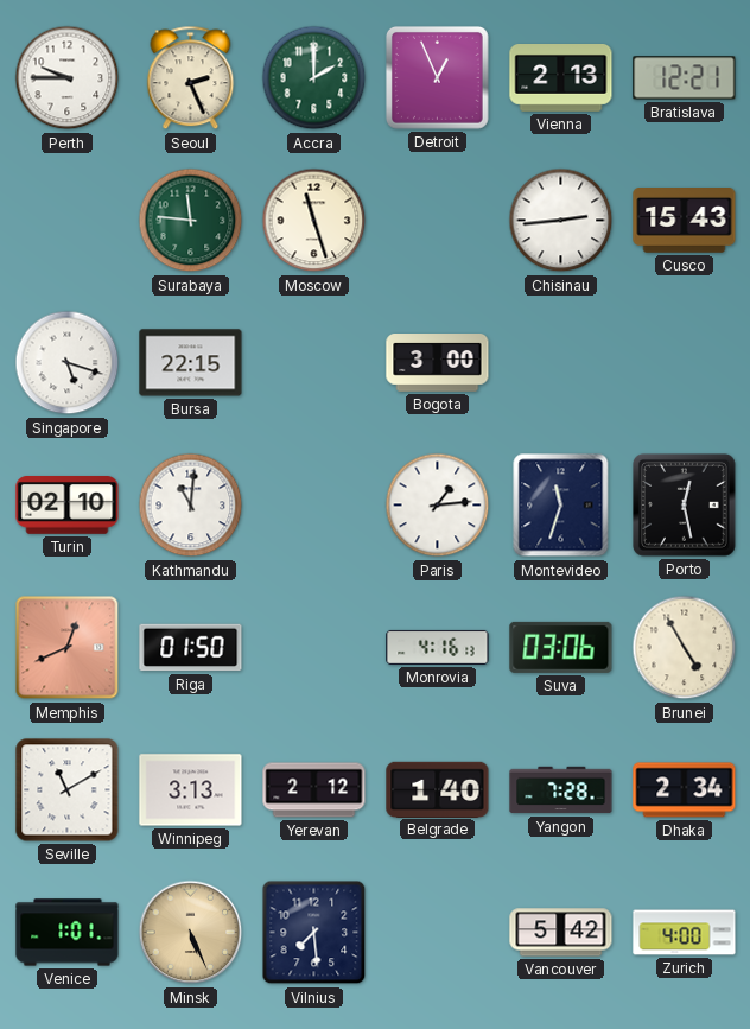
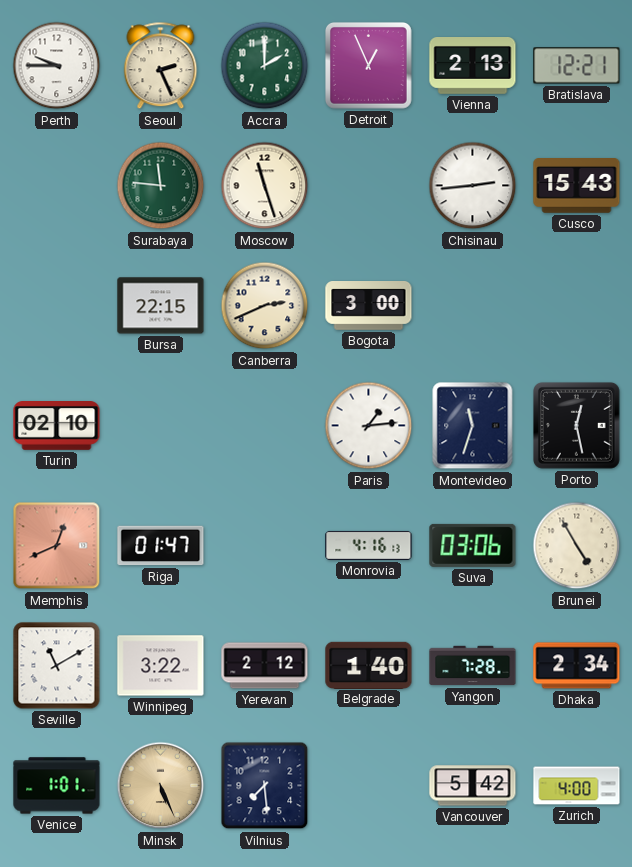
Singapore: 5:18 -> none
Canberra: none -> 2:41
Kathmandu: 11:01 -> none
Riga: 01:50 -> 01:47
Winnipeg: 3:13 -> 3:22
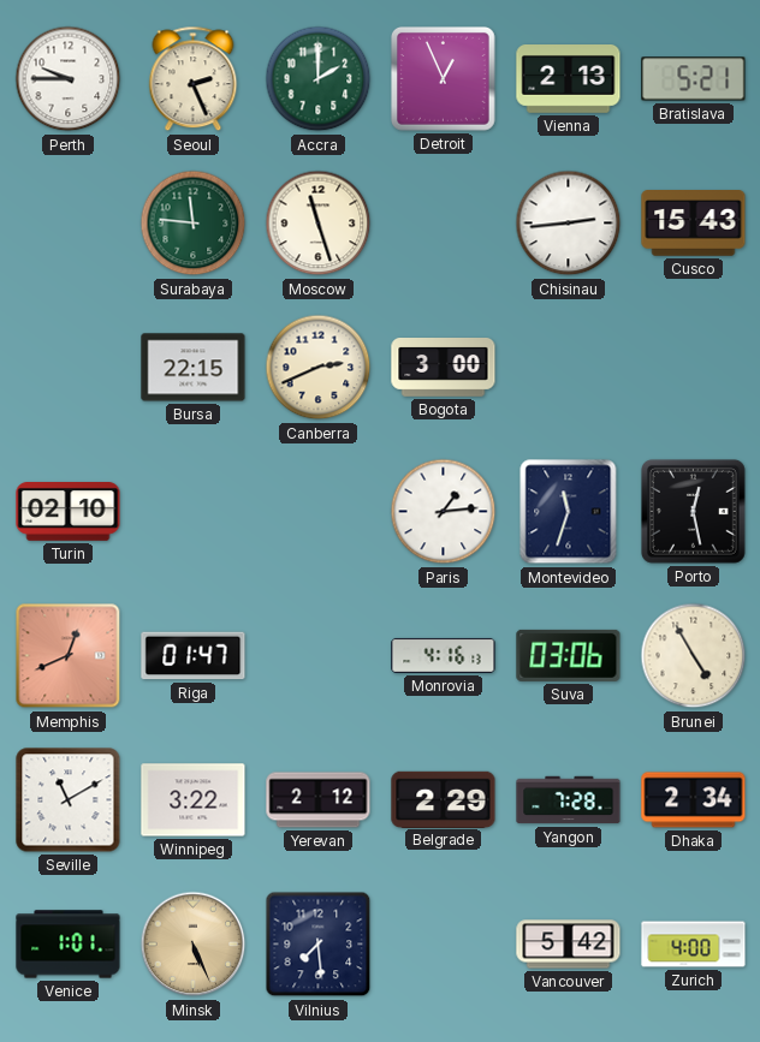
Bratislava: 12:21 -> 5:21
Belgrade: 1:40 -> 2:29
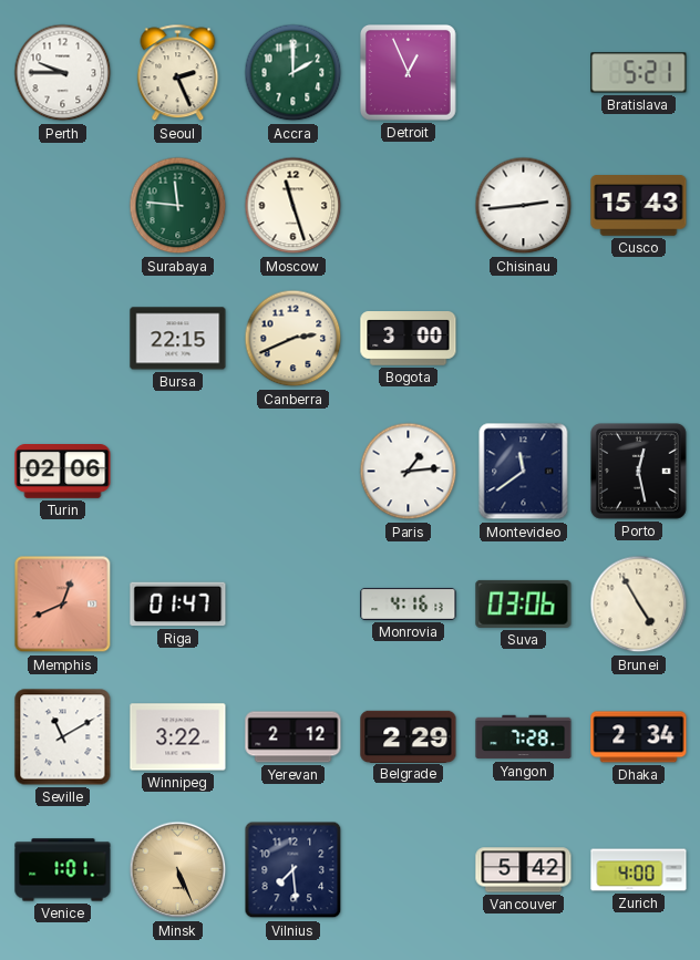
Vienna: 2:13 -> none
Turin: 02:10 -> 02:06
Montevideo: 11:33 -> 11:39
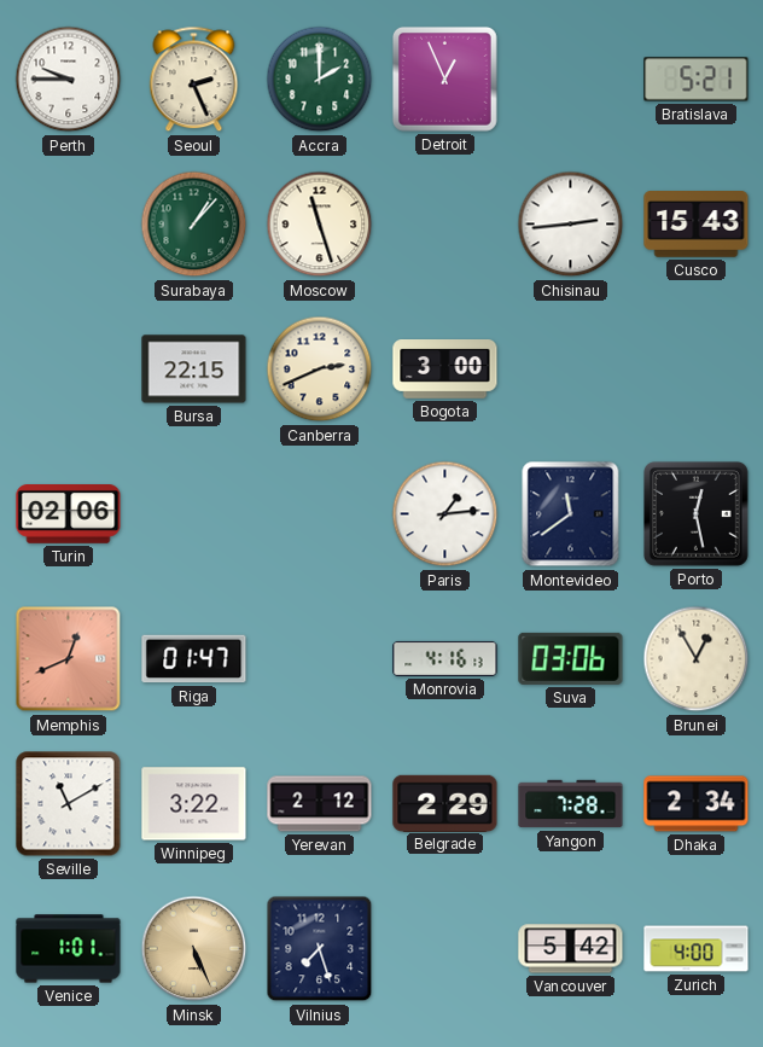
Surabaya: 11:46 -> 1:07
Brunei: 4:55 -> 12:55
Vilnius: 7:29 -> 7:27
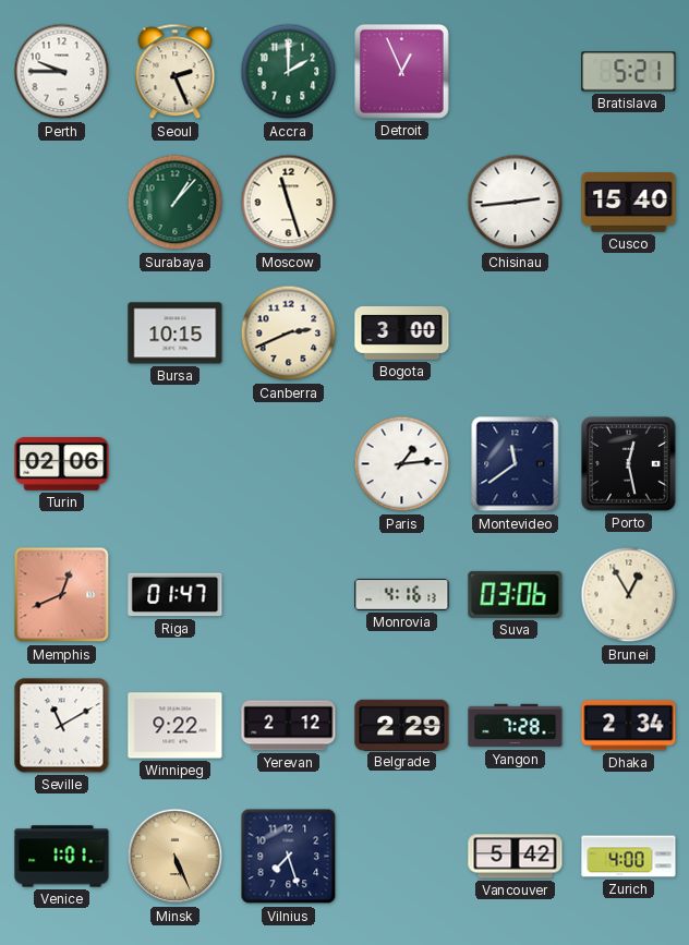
Cusco: 15:43 -> 15:40
Bursa: 22:15 -> 10:15
Winnipeg: 3:22 -> 9:22
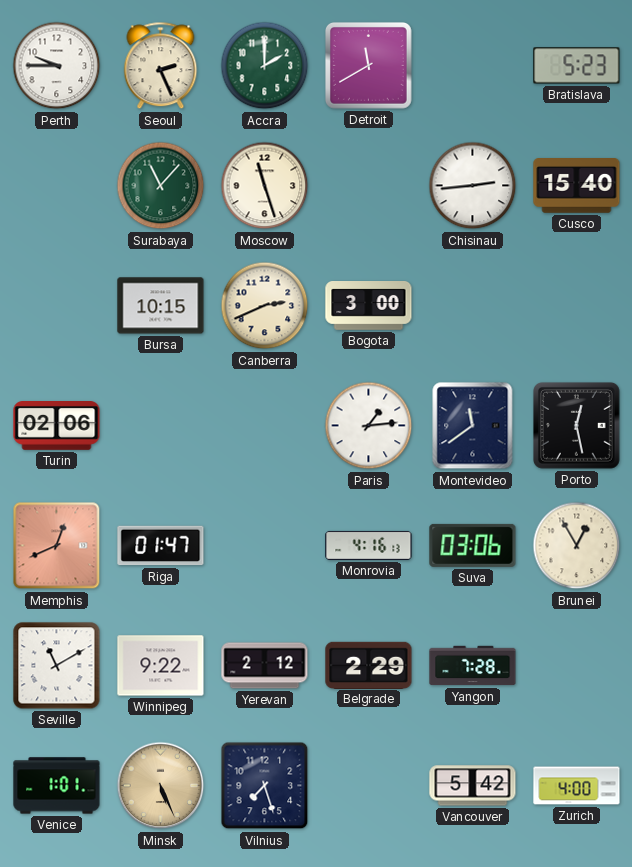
Detroit: 12:56 -> 11:40
Bratislava: 5:21 -> 5:23
Surabaya: 1:07 -> 11:07
Dhaka: 2:34 -> none
